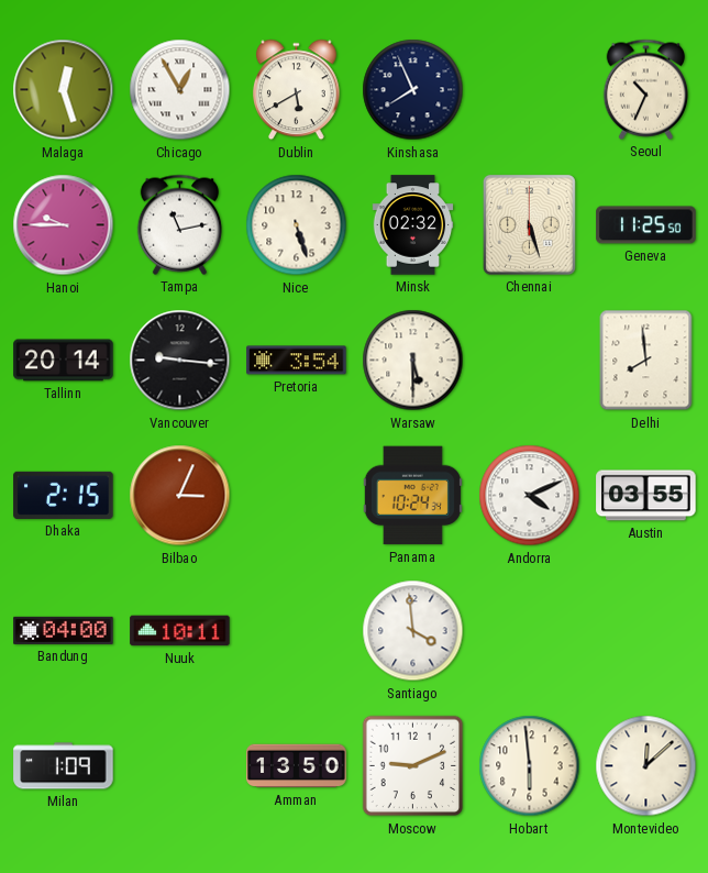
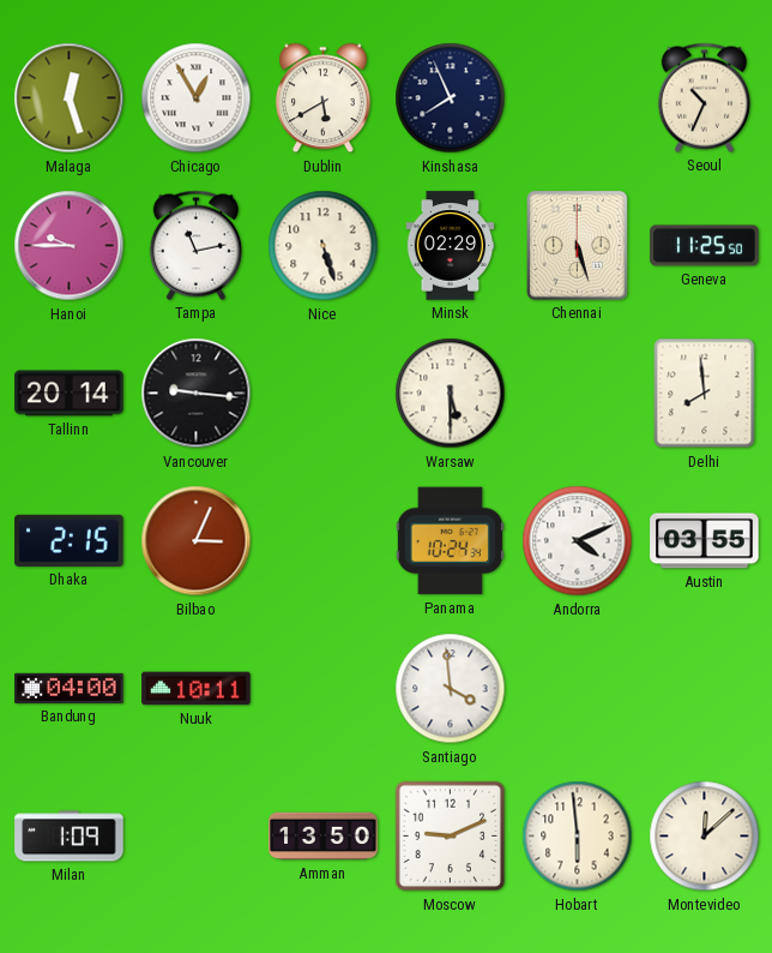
Minsk: 02:32 -> 02:29
Pretoria: 3:54 -> none
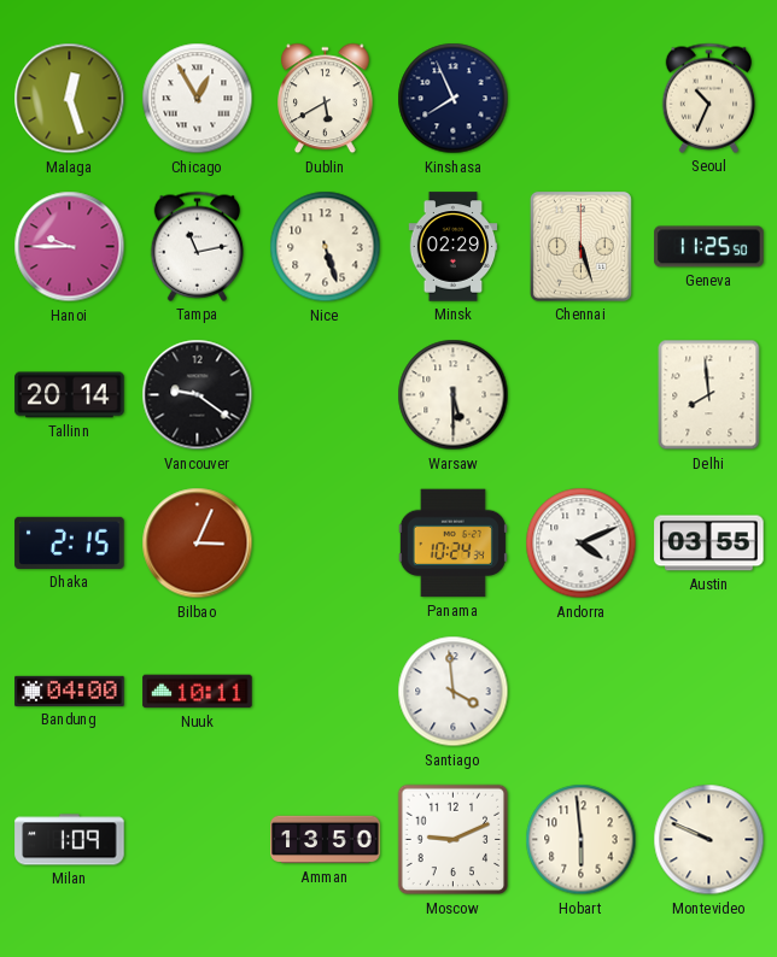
Vancouver: 9:16 -> 9:21
Montevideo: 12:08 -> 9:49
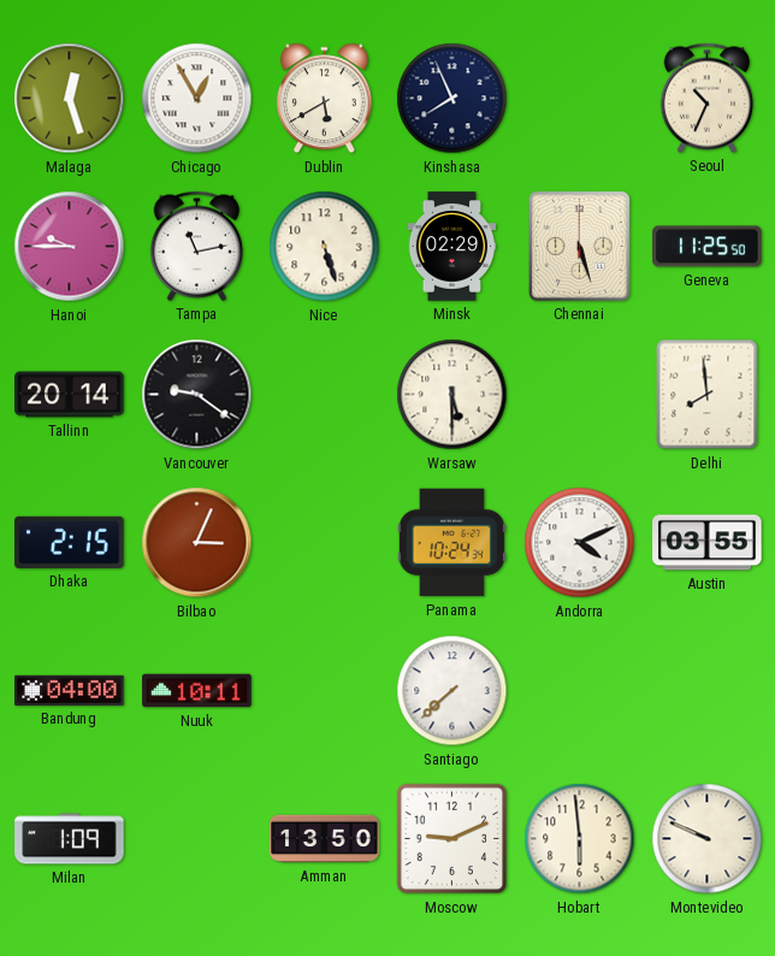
Santiago: 3:59 -> 7:38
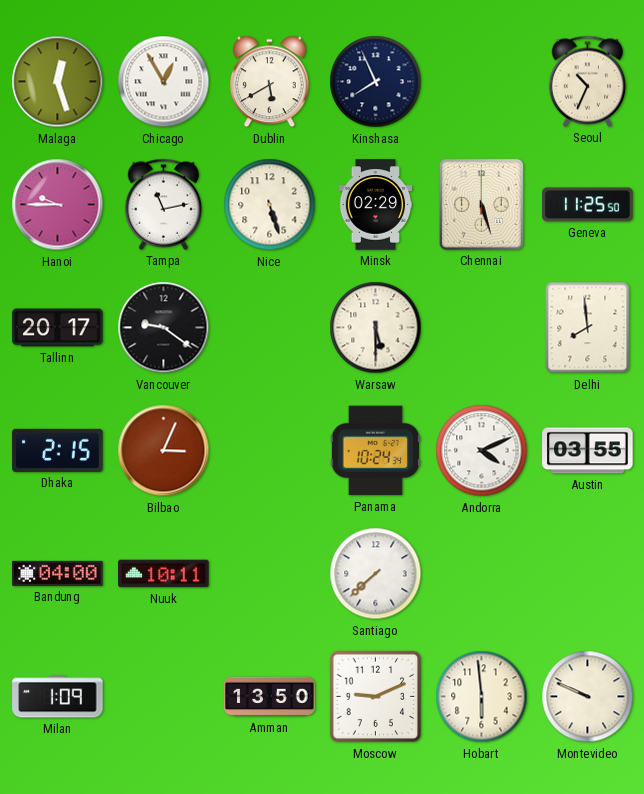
Tallinn: 20:14 -> 20:17
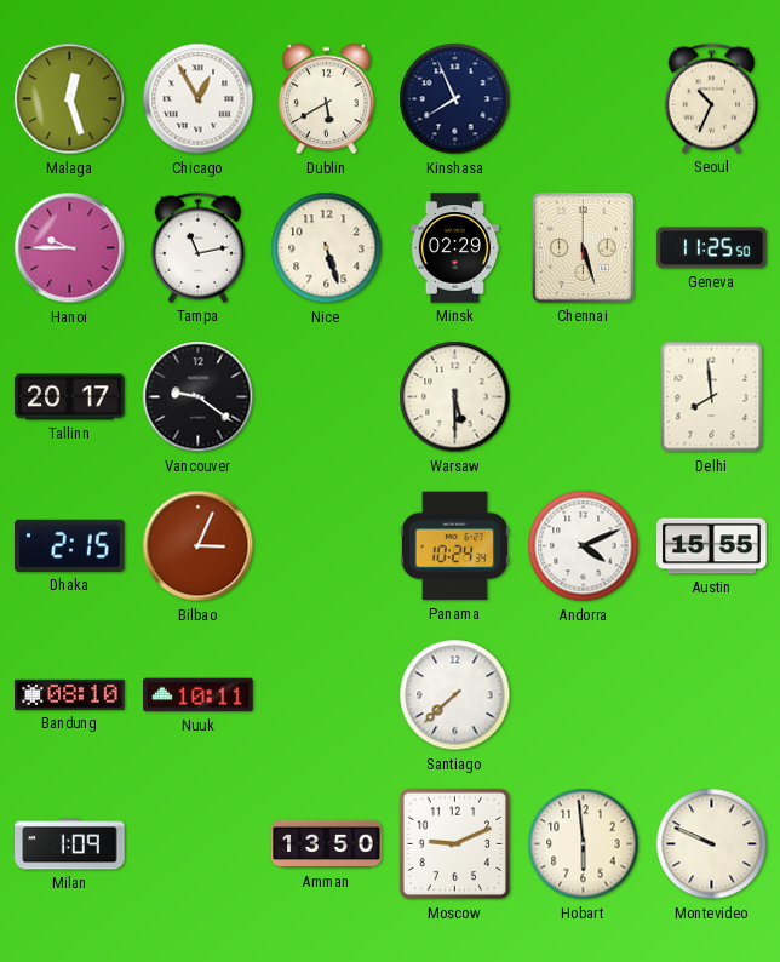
Austin: 03:55 -> 15:55
Bandung: 04:00 -> 08:10
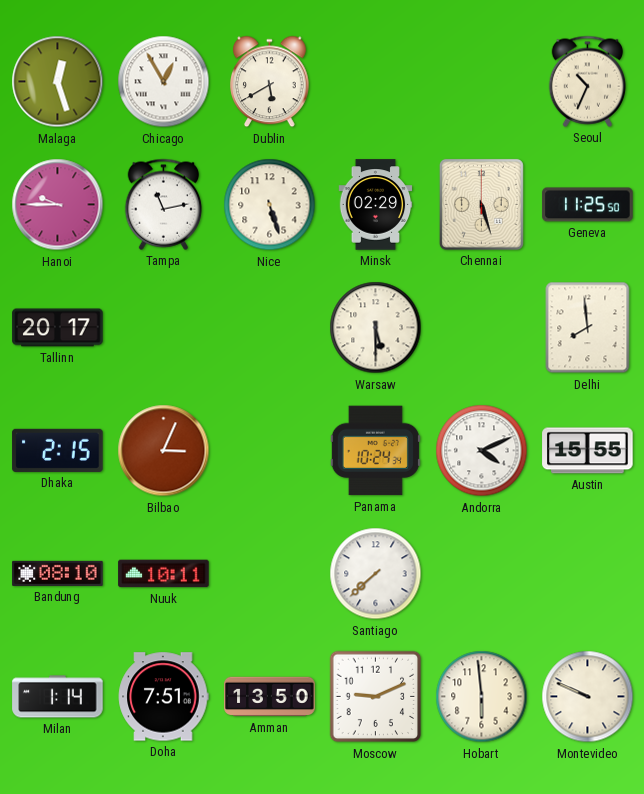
Kinshasa: 7:56 -> none
Vancouver: 9:21 -> none
Milan: 1:09 -> 1:14
Doha: none -> 7:51
